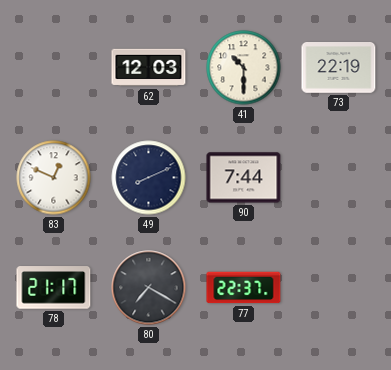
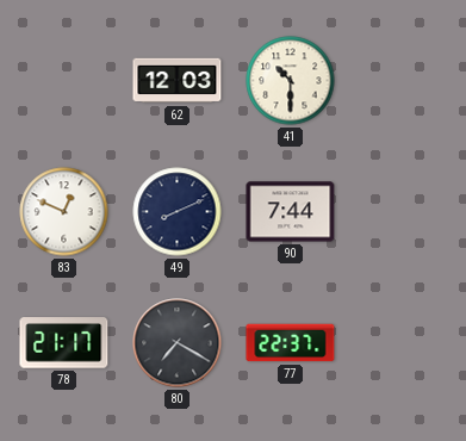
73: 22:19 -> none
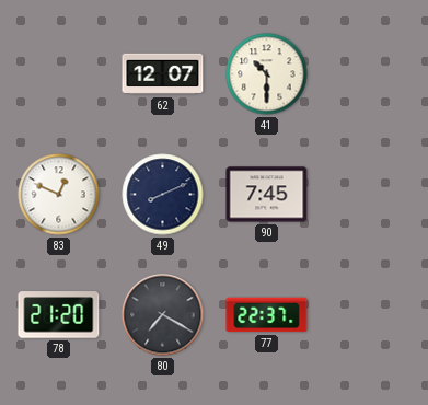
62: 12:03 -> 12:07
90: 7:44 -> 7:45
78: 21:17 -> 21:20
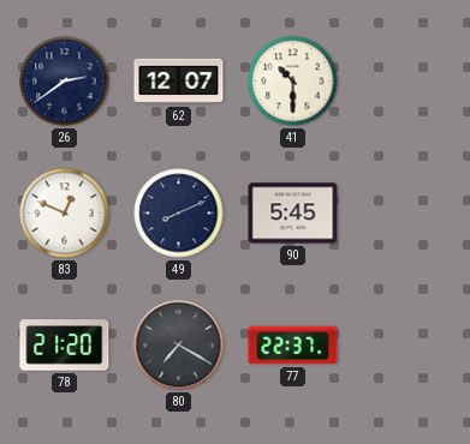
26: none -> 2:39
90: 7:45 -> 5:45
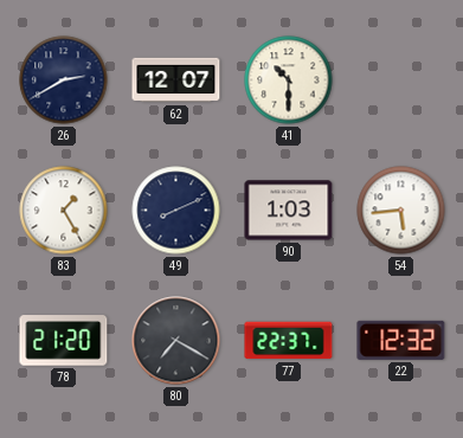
26: 2:39 -> 2:40
83: 12:49 -> 1:25
90: 5:45 -> 1:03
54: none -> 5:44
22: none -> 12:32
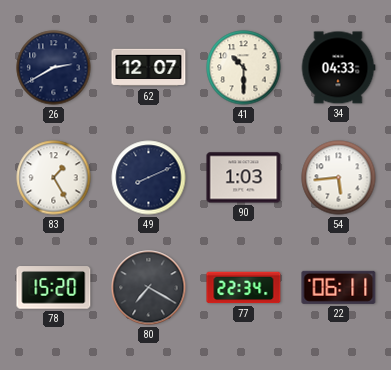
34: none -> 04:33
78: 21:20 -> 15:20
77: 22:37 -> 22:34
22: 12:32 -> 06:11
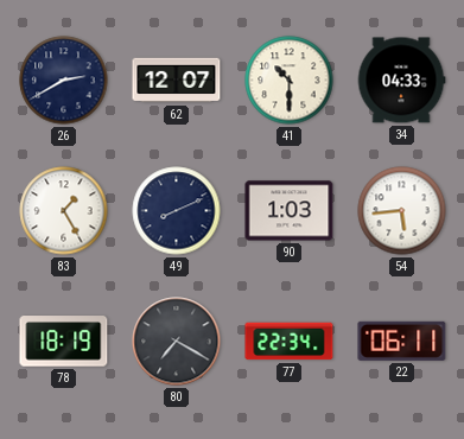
78: 15:20 -> 18:19
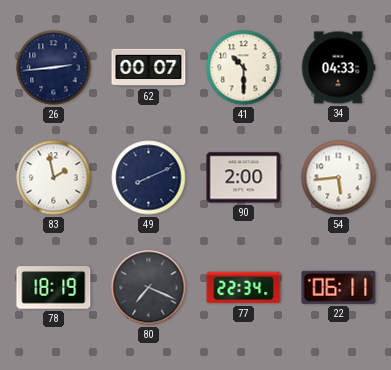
26: 2:40 -> 2:44
62: 12:07 -> 00:07
83: 1:25 -> 1:58
90: 1:03 -> 2:00
80: 7:20 -> 7:19
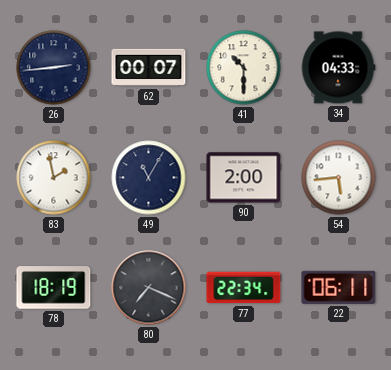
49: 8:11 -> 11:05
